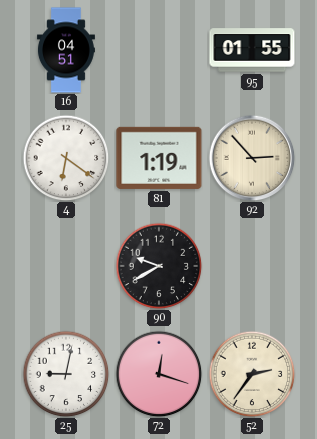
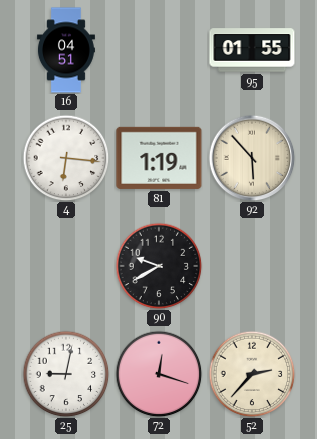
4: 6:21 -> 6:16
92: 2:53 -> 5:53
52: 2:36 -> 2:37
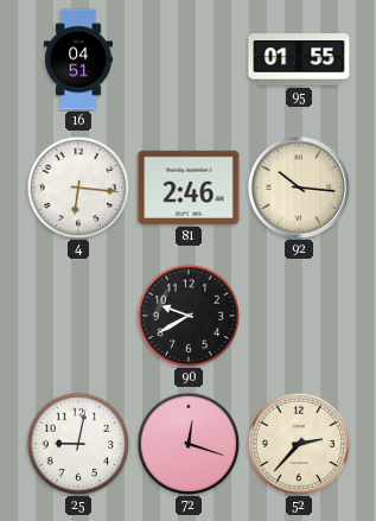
81: 1:19 -> 2:46
92: 5:53 -> 10:16
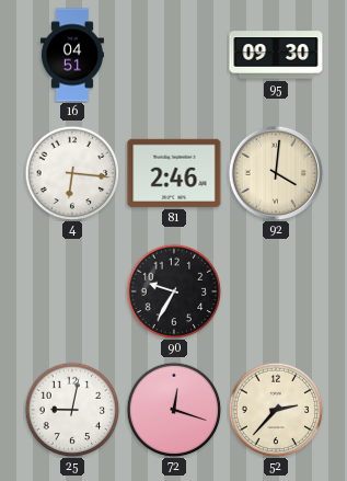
95: 01:55 -> 09:30
92: 10:16 -> 4:01
90: 9:40 -> 9:35
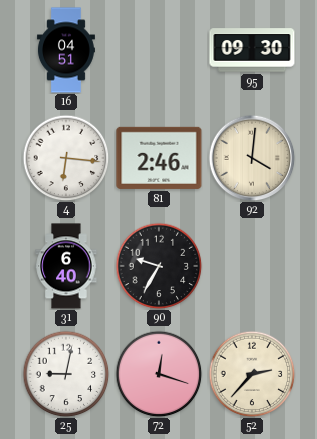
31: none -> 6:40
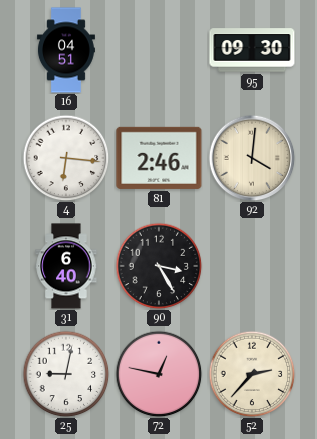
90: 9:35 -> 3:25
72: 12:18 -> 12:47
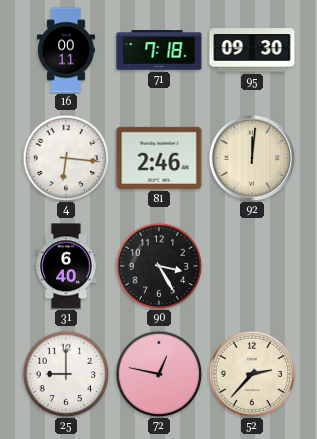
16: 04:51 -> 00:11
71: none -> 7:18
92: 4:01 -> 12:01
25: 9:02 -> 9:00
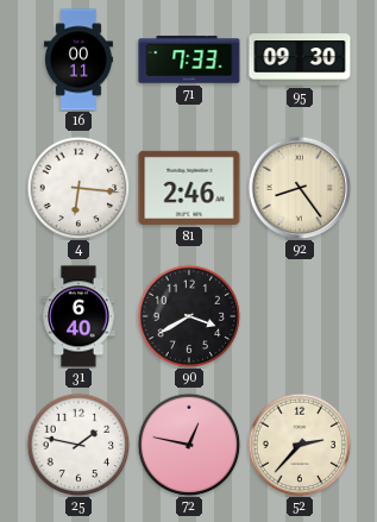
71: 7:18 -> 7:33
92: 12:01 -> 8:24
90: 3:25 -> 3:40
25: 9:00 -> 1:47
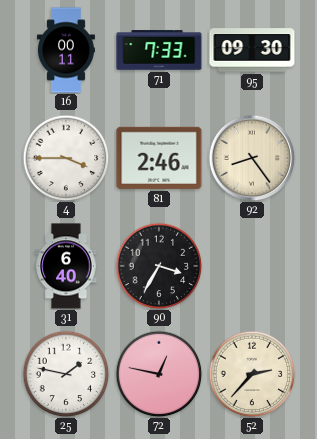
4: 6:16 -> 3:45
90: 3:40 -> 3:35
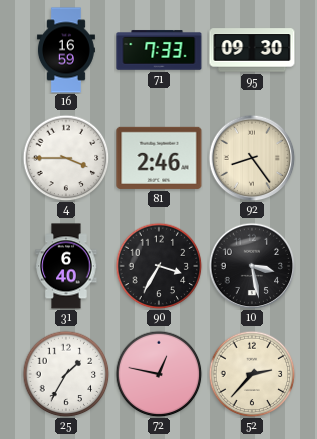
16: 00:11 -> 16:59
10: none -> 3:28
25: 1:47 -> 1:35
